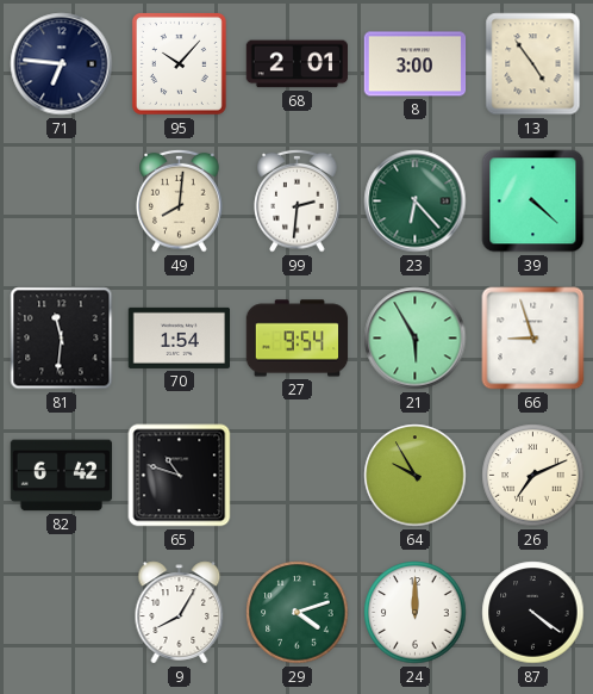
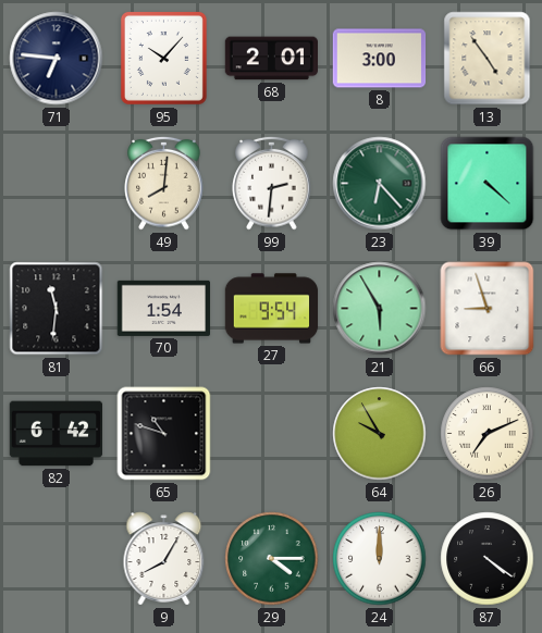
29: 4:12 -> 4:15
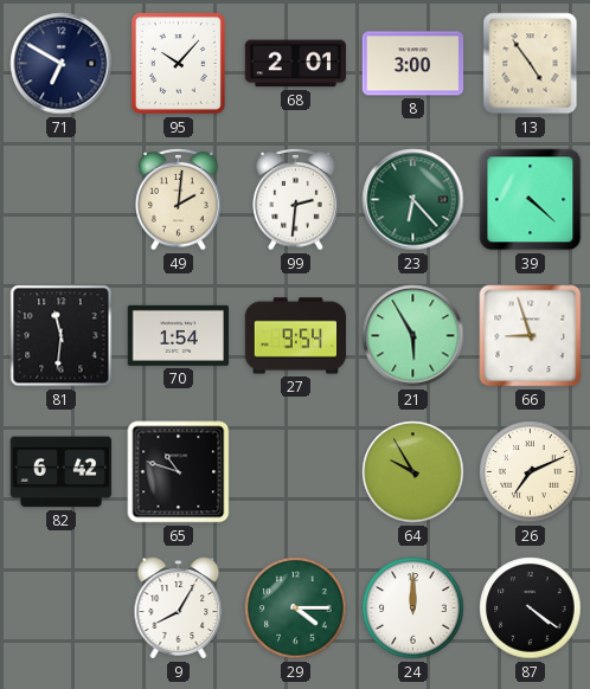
71: 6:46 -> 6:50
49: 8:01 -> 2:01
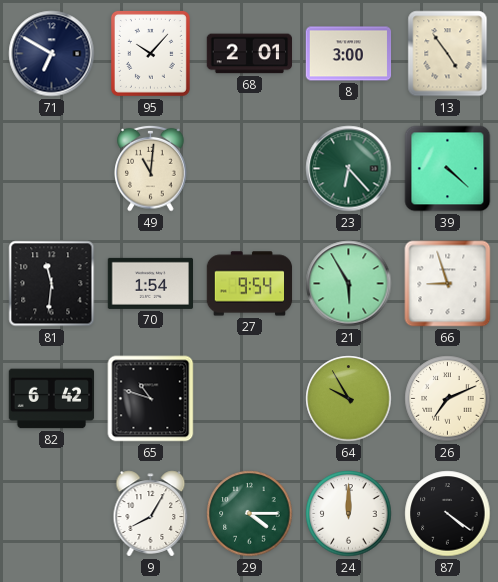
49: 2:01 -> 11:01
99: 2:31 -> none
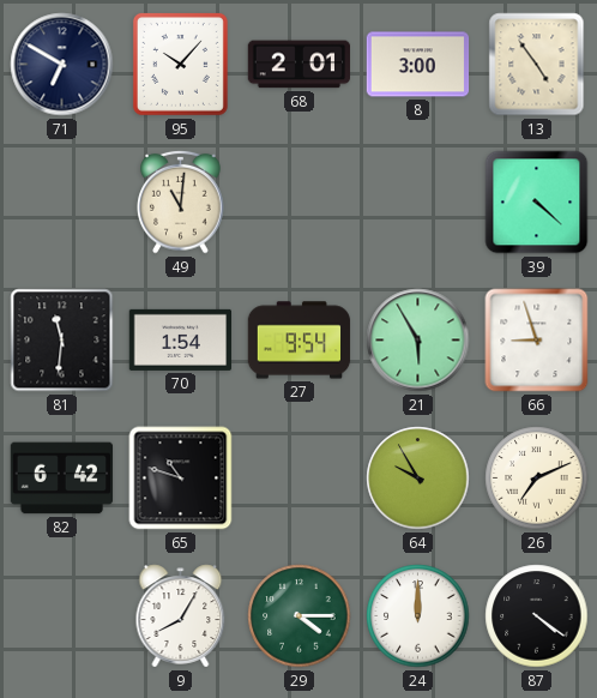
23: 6:23 -> none
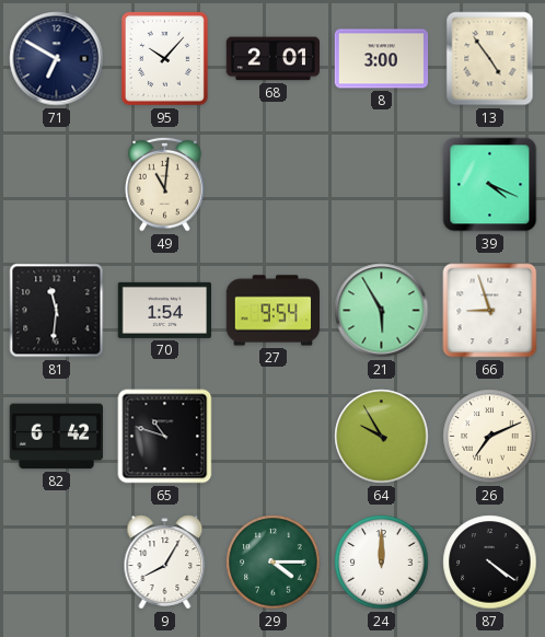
39: 4:22 -> 4:19
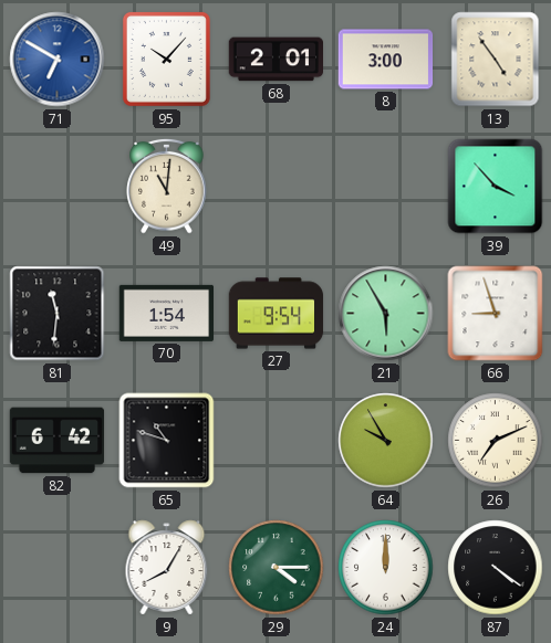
71 dial: navy -> blue
39: 4:19 -> 3:53
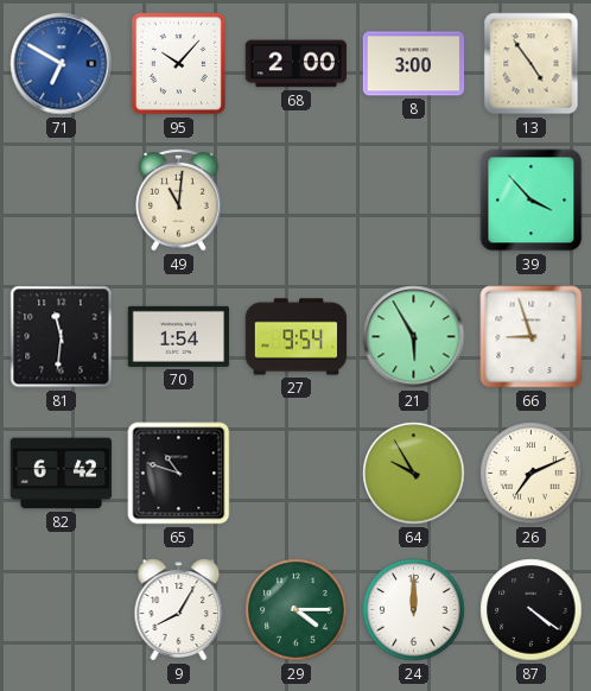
68: 2:01 -> 2:00
